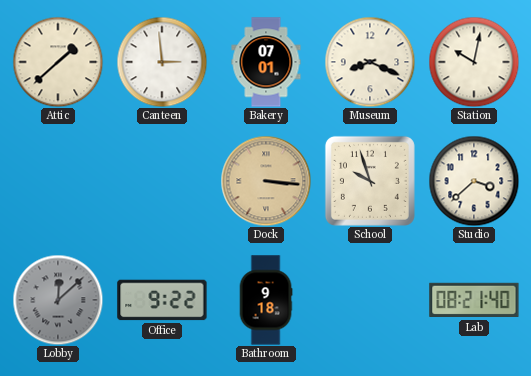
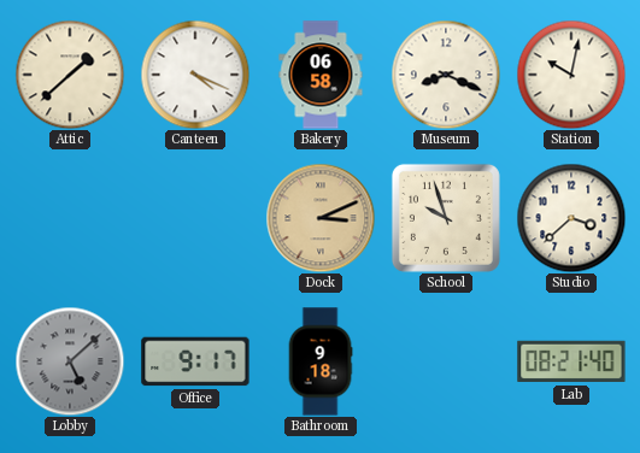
Canteen: 2:59 -> 4:19
Bakery: 07:01 -> 06:58
Dock: 3:16 -> 3:11
Lobby: 12:08 -> 5:08
Office: 9:22 -> 9:17
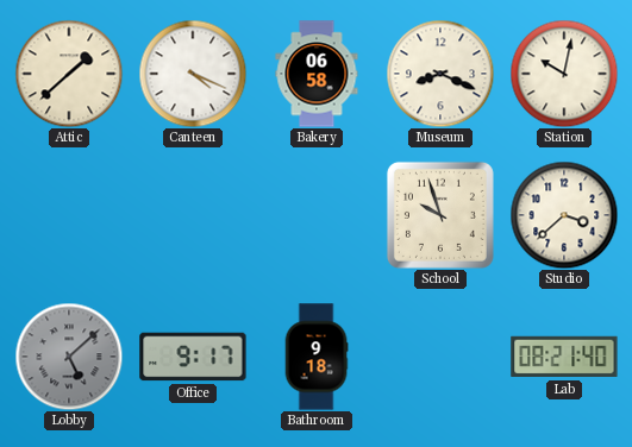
Dock: 3:11 -> none
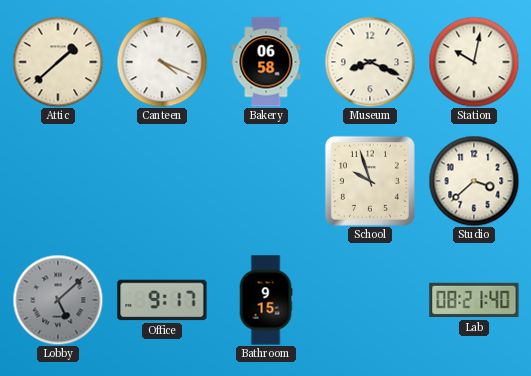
Bathroom: 9:18 -> 9:15
